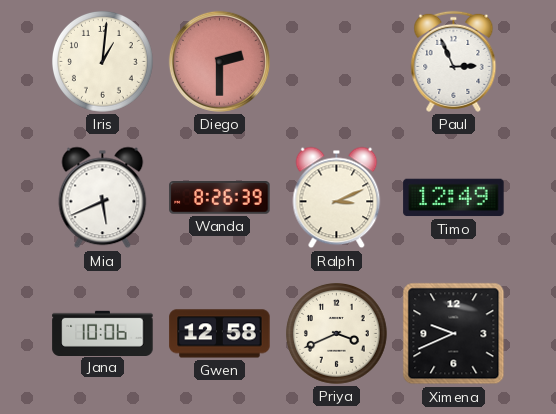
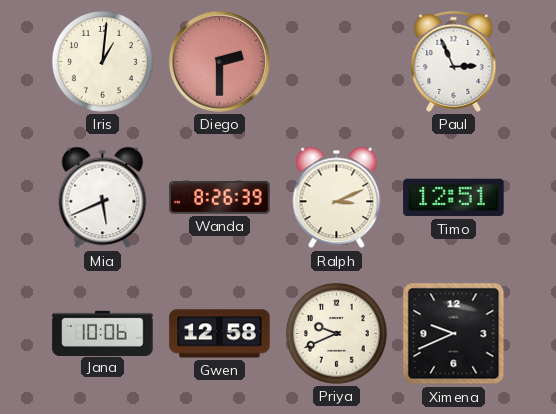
Timo: 12:49 -> 12:51
Priya: 3:41 -> 9:41
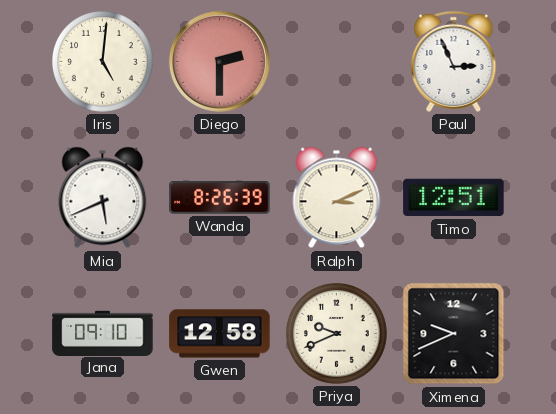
Iris: 1:01 -> 5:01
Jana: 10:06 -> 09:10
